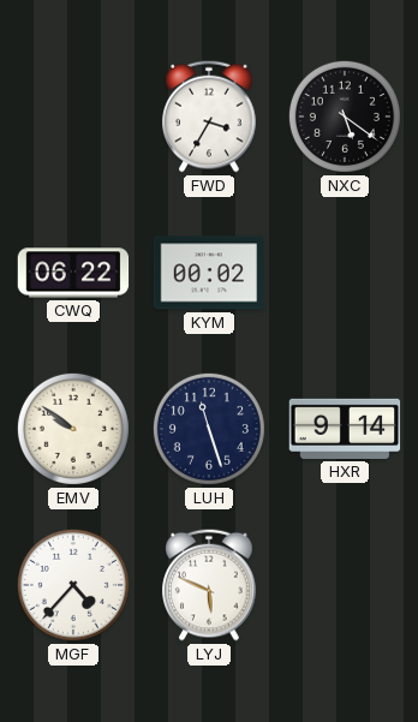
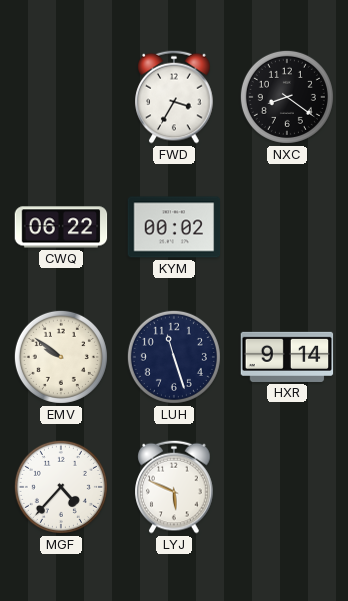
NXC: 5:21 -> 8:21
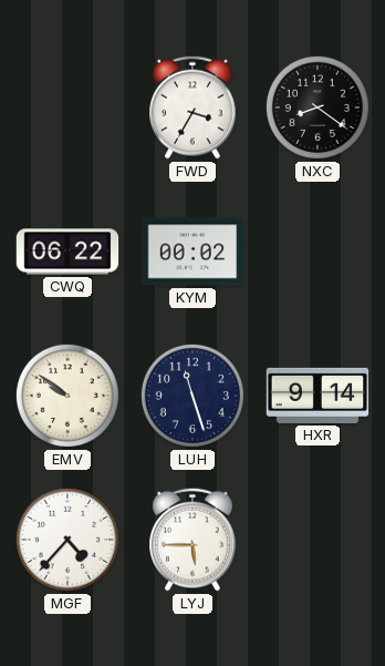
LYJ: 5:49 -> 5:45
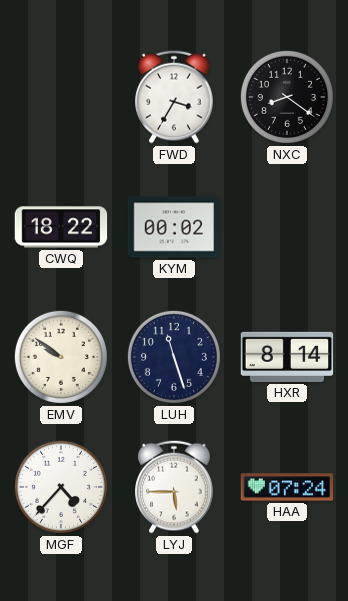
CWQ: 06:22 -> 18:22
HXR: 9:14 -> 8:14
HAA: none -> 07:24
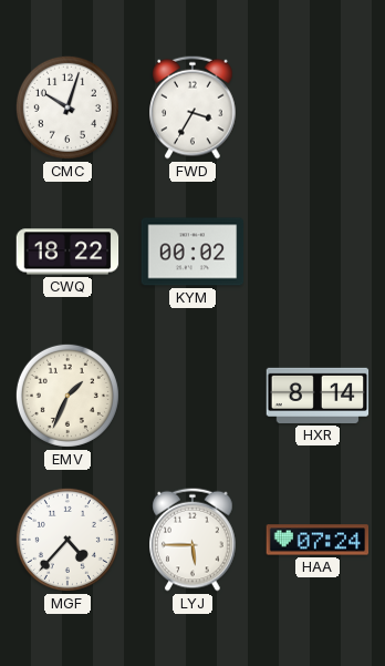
CMC: none -> 10:03
NXC: 8:21 -> none
EMV: 9:51 -> 1:34
LUH: 11:27 -> none
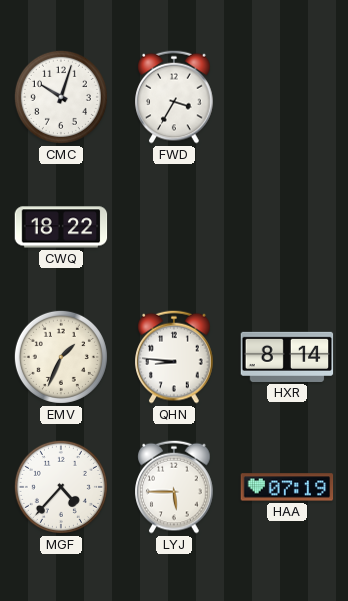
KYM: 00:02 -> none
QHN: none -> 8:46
HAA: 07:24 -> 07:19
